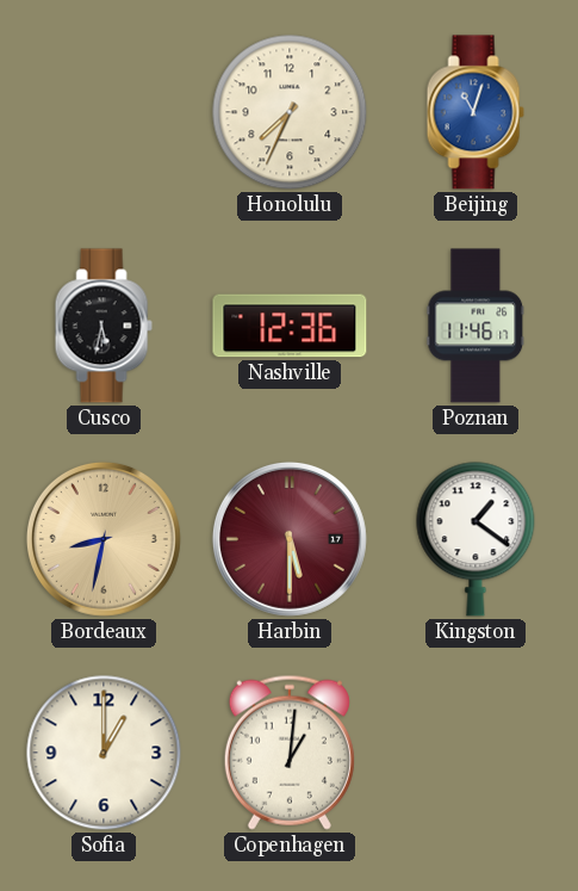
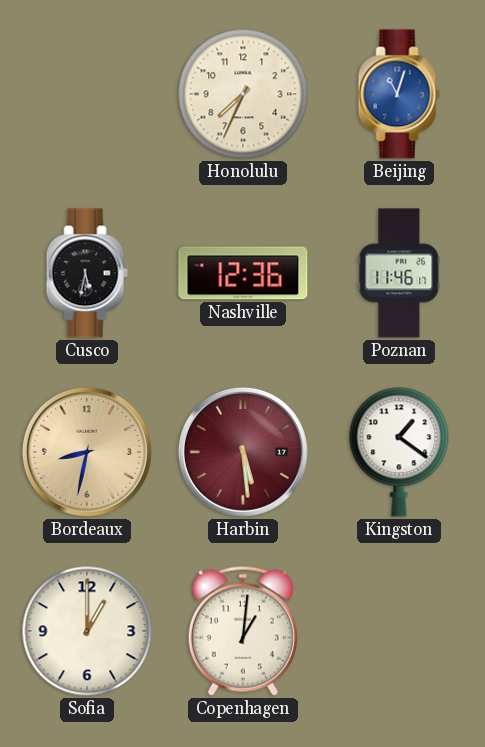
Harbin: 5:30 -> 5:29
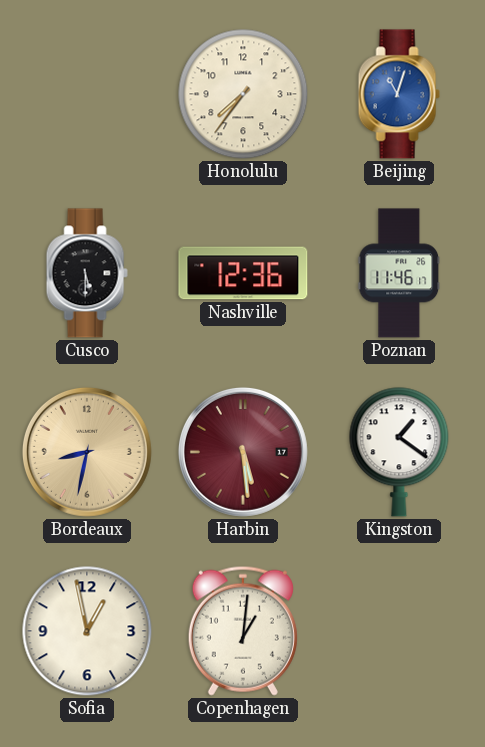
Honolulu: 7:34 -> 7:36
Cusco: 5:32 -> 5:30
Sofia: 1:00 -> 12:58
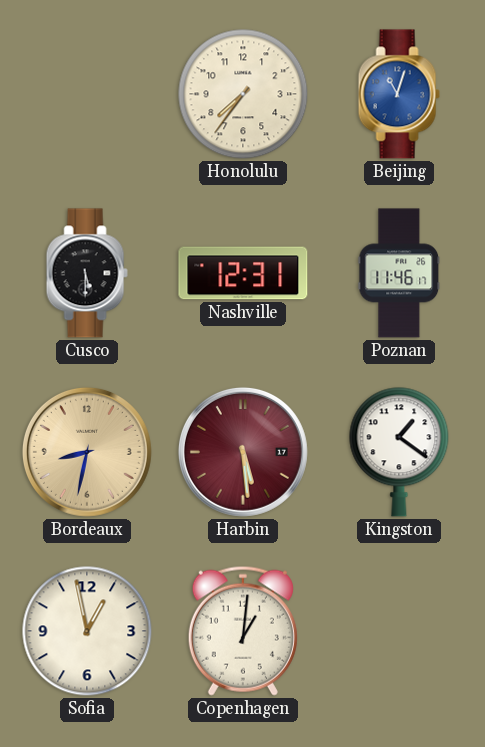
Nashville: 12:36 -> 12:31
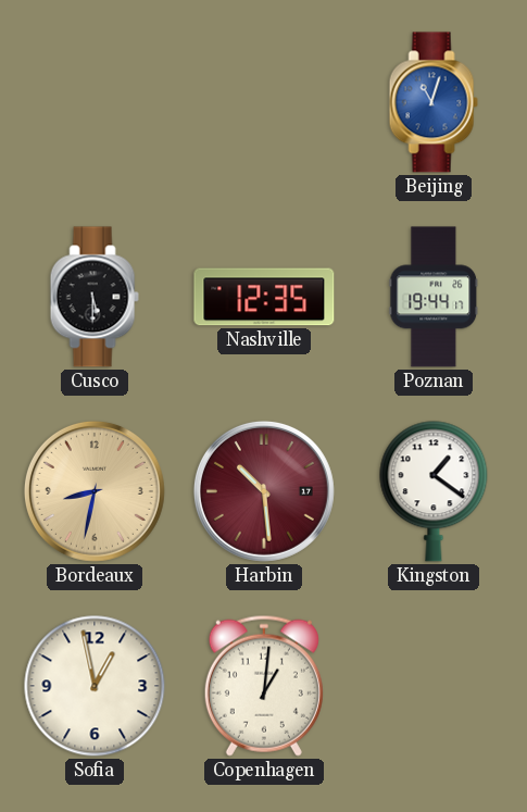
Honolulu: 7:36 -> none
Nashville: 12:31 -> 12:35
Poznan: 11:46 -> 19:44
Harbin: 5:29 -> 10:29
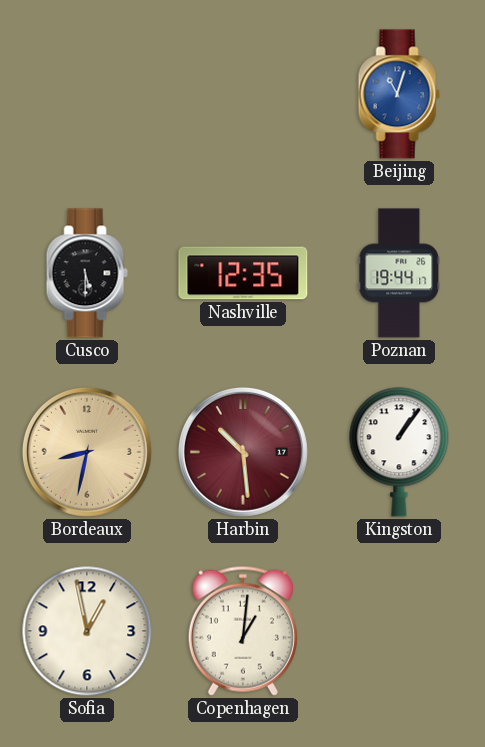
Kingston: 1:21 -> 1:06
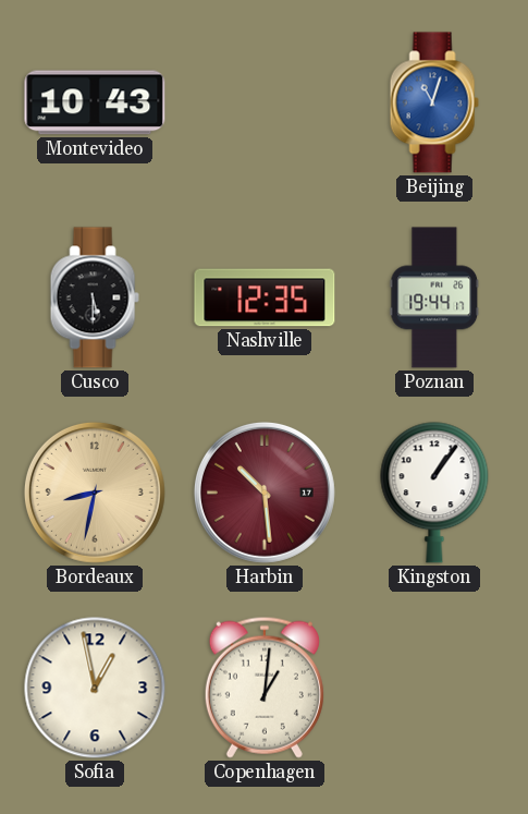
Montevideo: none -> 10:43
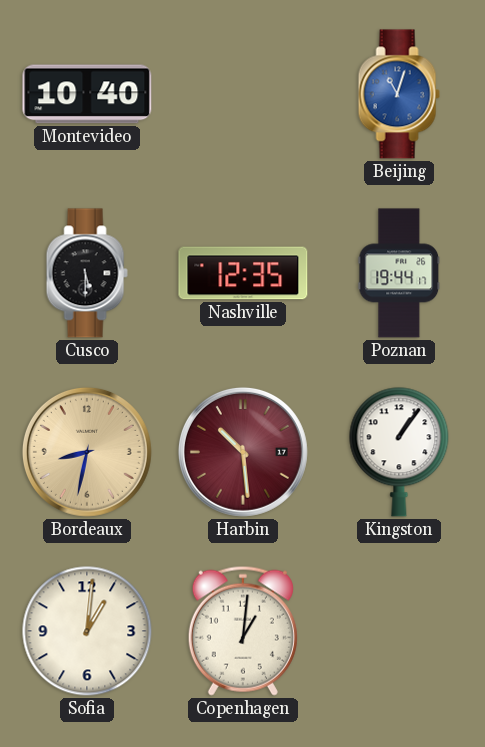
Montevideo: 10:43 -> 10:40
Sofia: 12:58 -> 1:01
